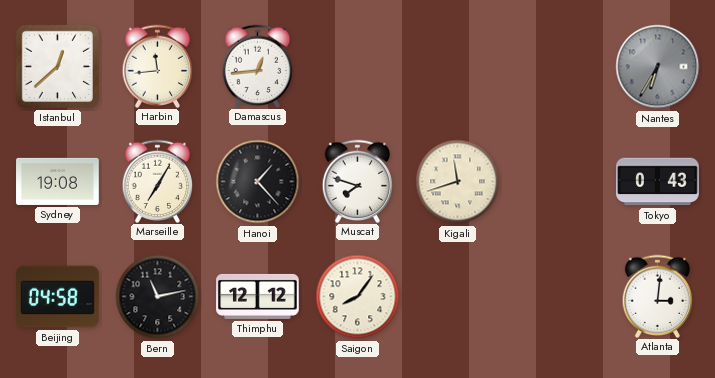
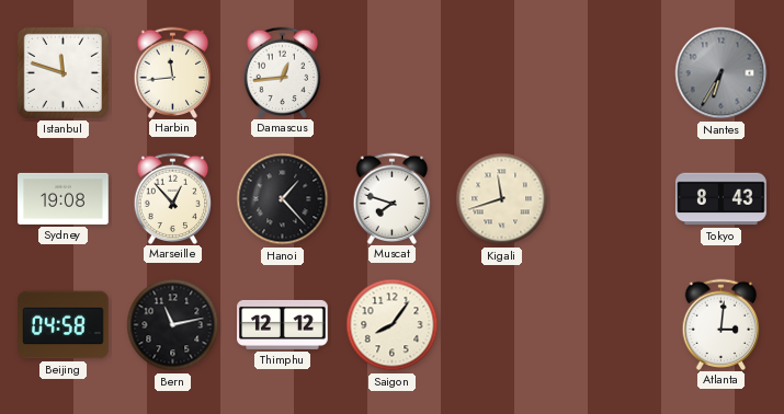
Istanbul: 12:38 -> 11:48
Marseille: 7:05 -> 12:53
Tokyo: 0:43 -> 8:43
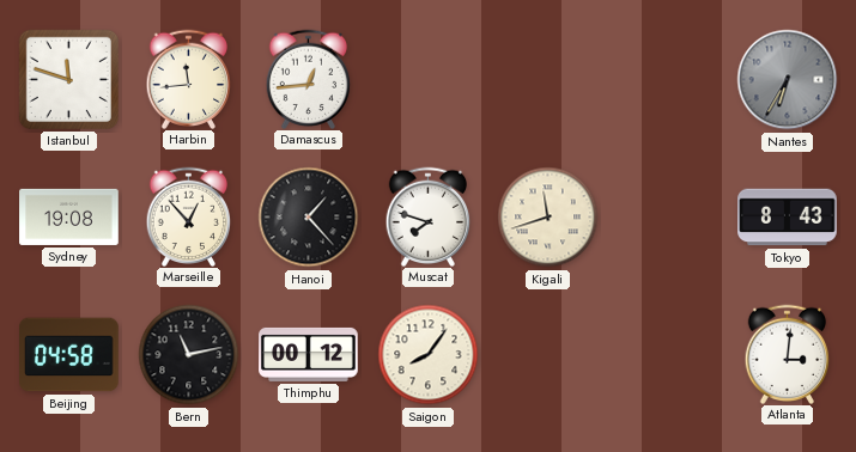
Thimphu: 12:12 -> 00:12
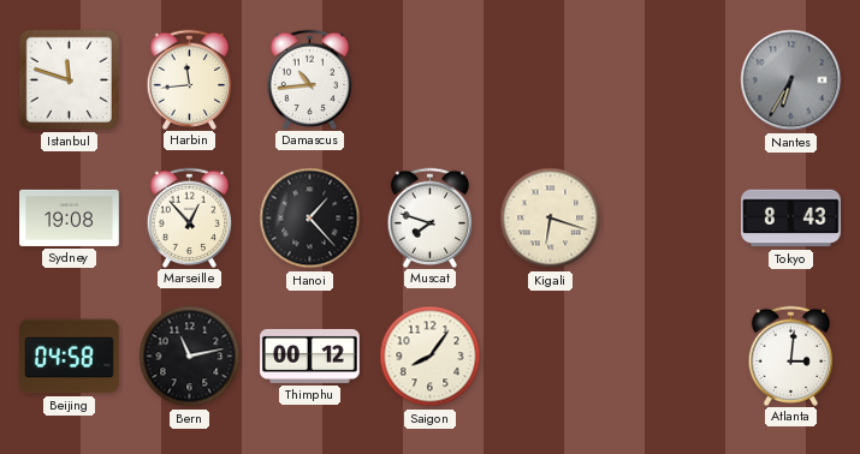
Damascus: 12:44 -> 10:44
Kigali: 11:42 -> 6:18
